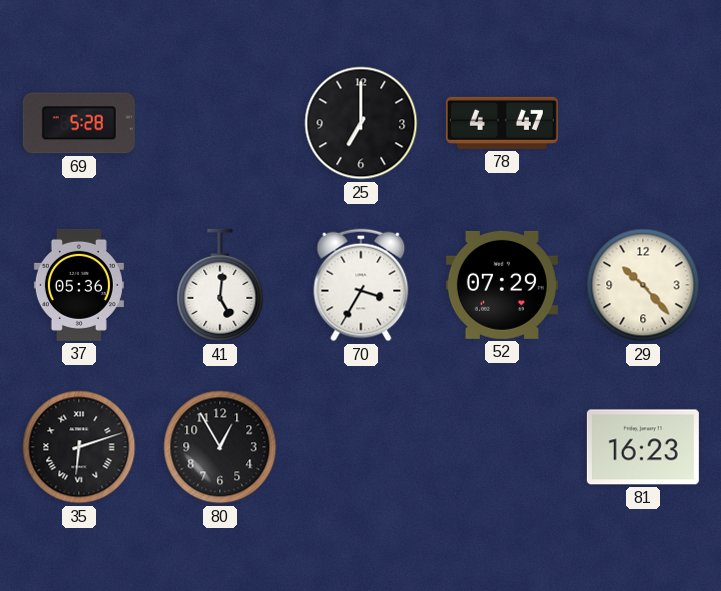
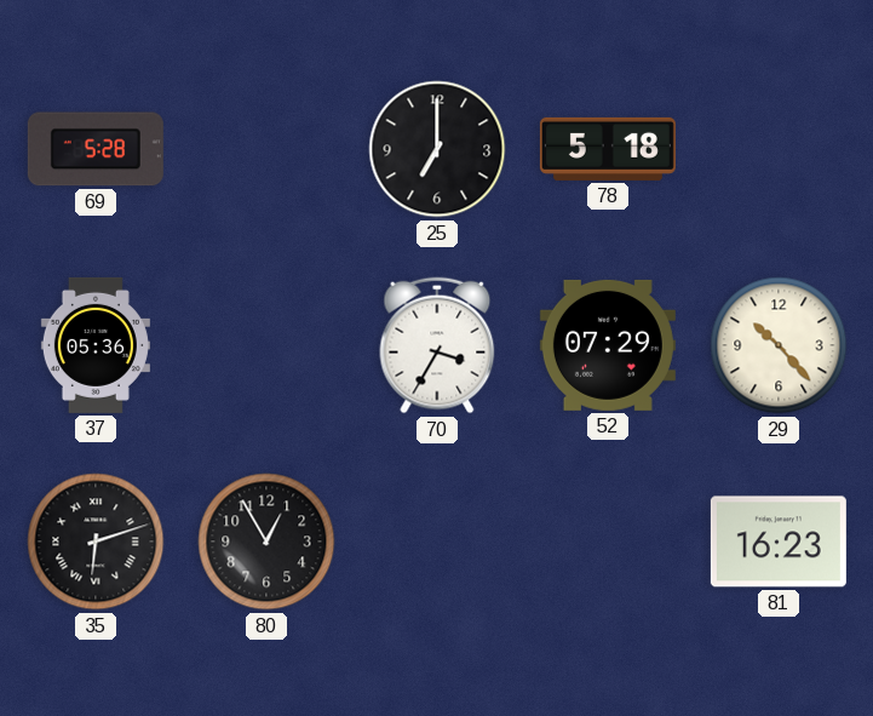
78: 4:47 -> 5:18
41: 5:01 -> none
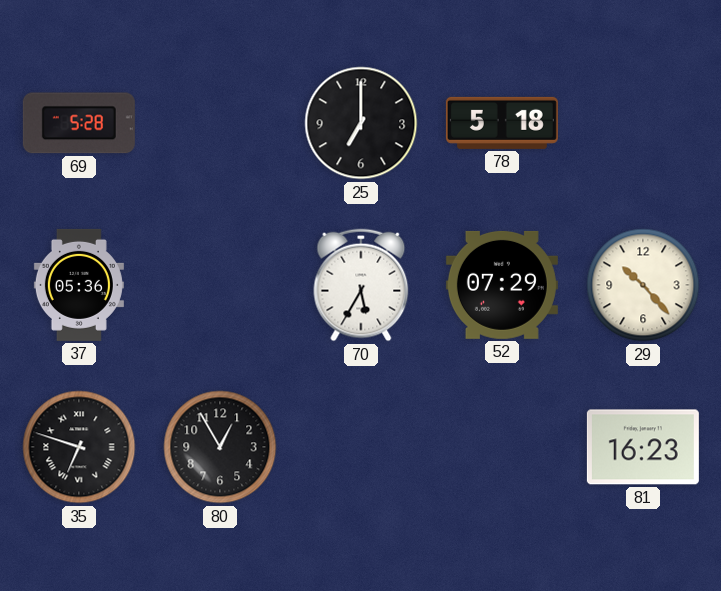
70: 3:35 -> 5:35
35: 6:12 -> 6:48
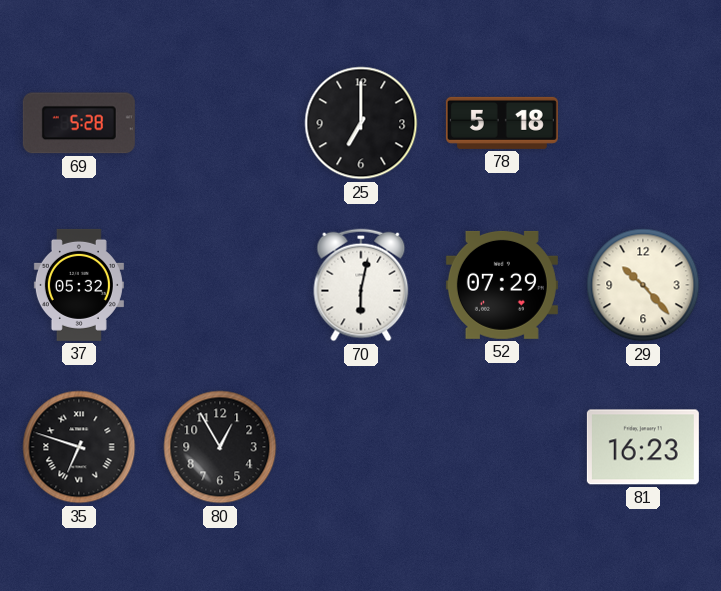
37: 05:36 -> 05:32
70: 5:35 -> 6:02
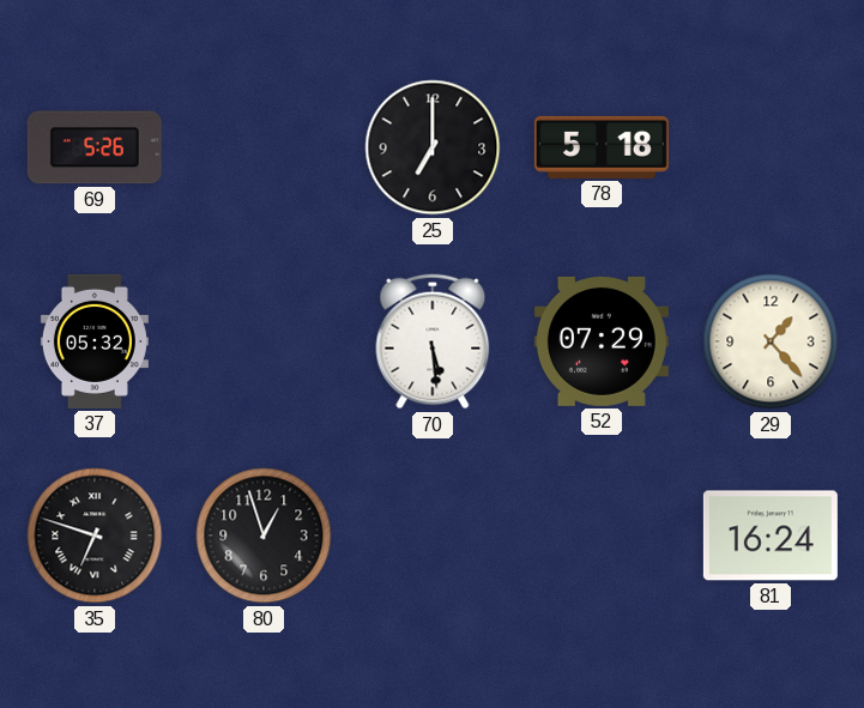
69: 5:28 -> 5:26
70: 6:02 -> 5:29
29: 10:23 -> 1:23
80: 12:55 -> 12:57
81: 16:23 -> 16:24
